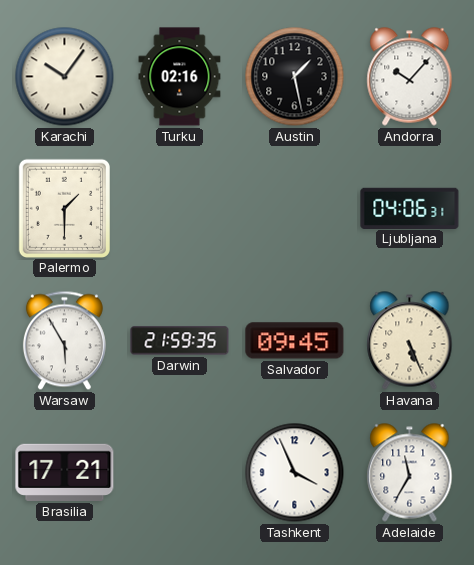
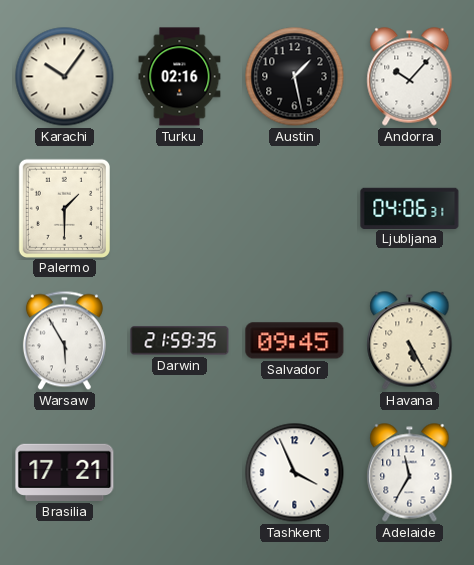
Havana: 5:26 -> 5:25
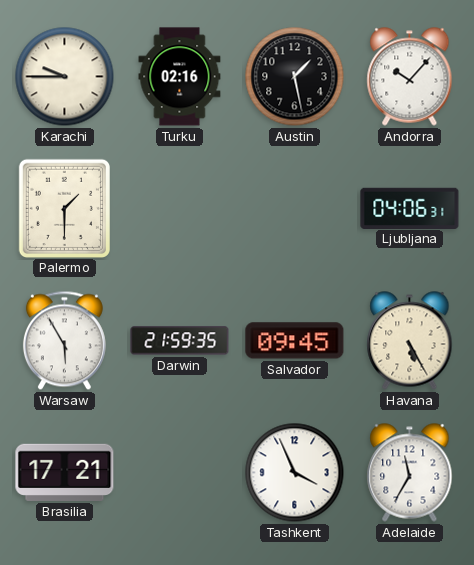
Karachi: 10:06 -> 9:45
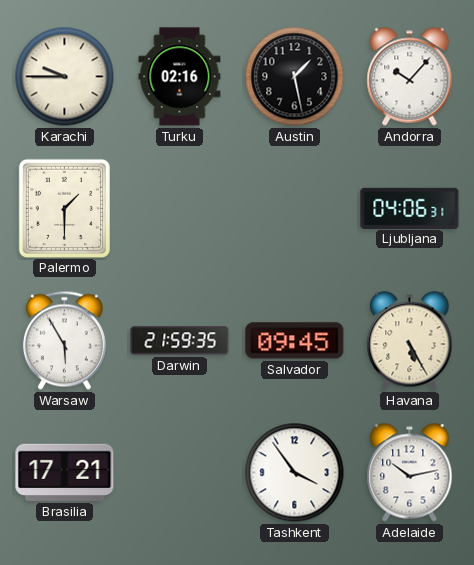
Tashkent: 3:56 -> 3:54
Adelaide: 11:35 -> 10:13
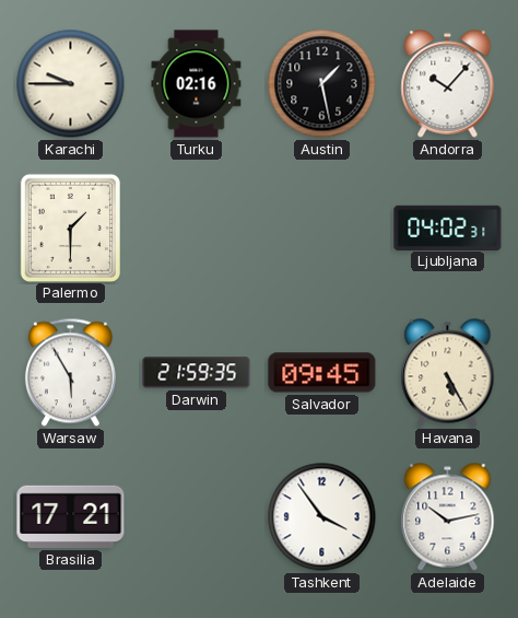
Ljubljana: 04:06 -> 04:02
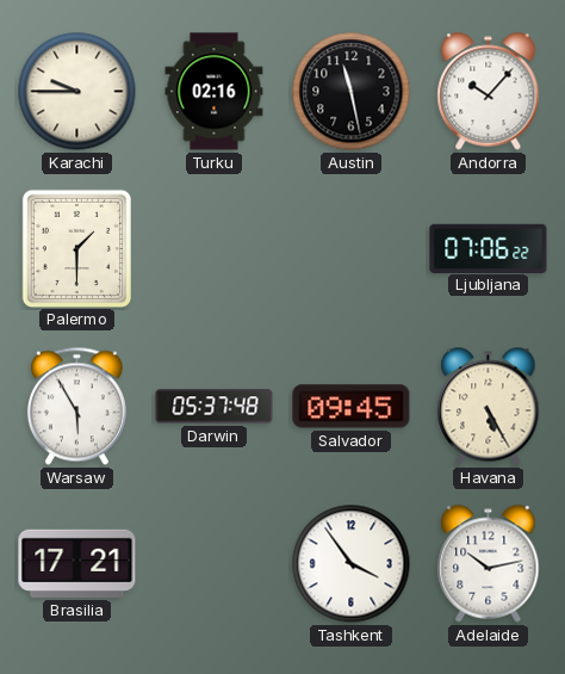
Austin: 1:28 -> 11:28
Ljubljana: 04:02 -> 07:06
Darwin: 21:59 -> 05:37
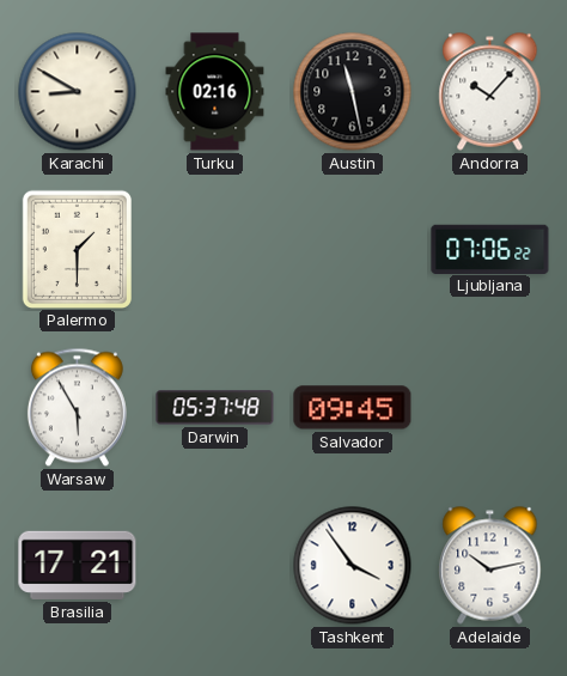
Karachi: 9:45 -> 8:50
Havana: 5:25 -> none
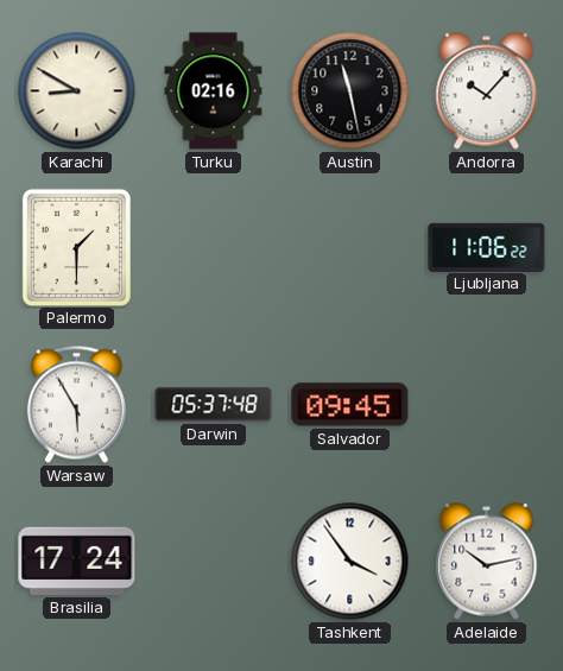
Ljubljana: 07:06 -> 11:06
Brasilia: 17:21 -> 17:24
